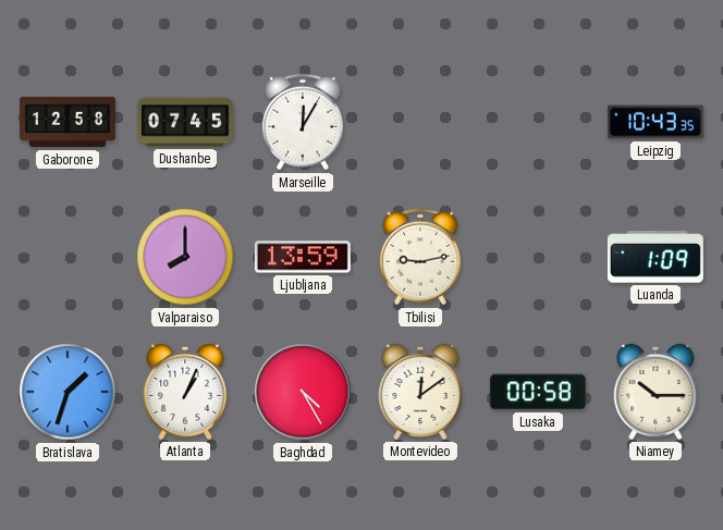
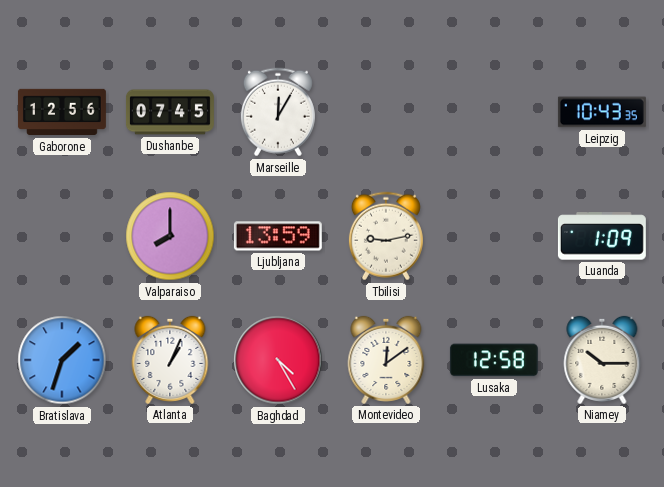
Gaborone: 12:58 -> 12:56
Lusaka: 00:58 -> 12:58
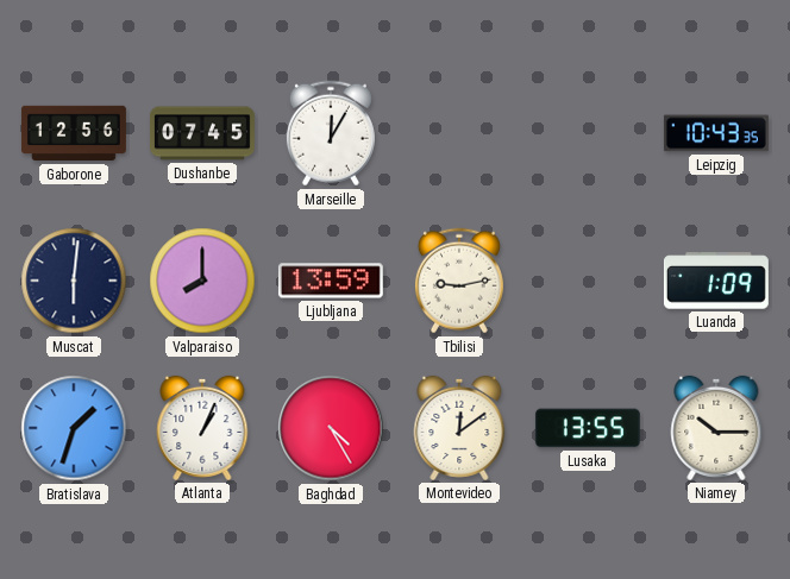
Muscat: none -> 6:01
Lusaka: 12:58 -> 13:55
